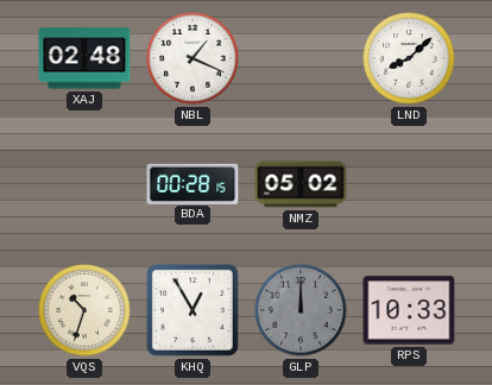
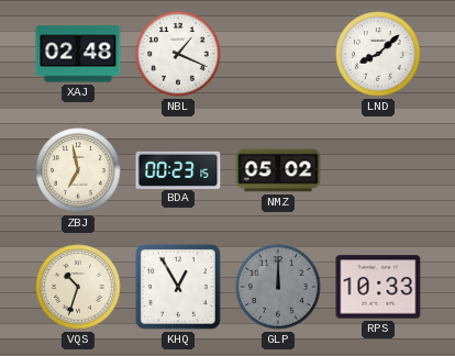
ZBJ: none -> 6:58
BDA: 00:28 -> 00:23
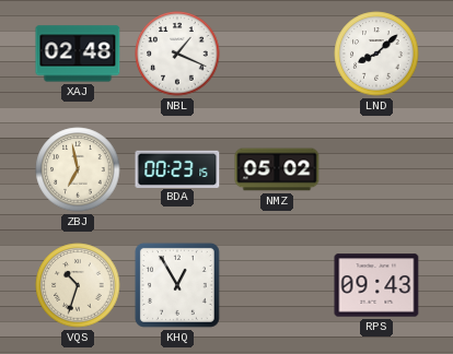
GLP: 12:00 -> none
RPS: 10:33 -> 09:43
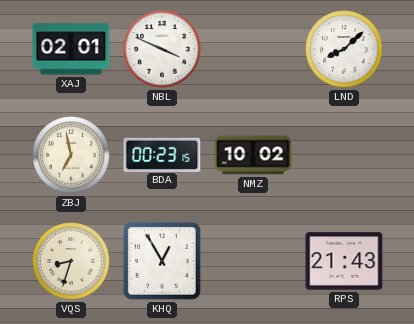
XAJ: 02:48 -> 02:01
NBL: 1:19 -> 3:49
NMZ: 05:02 -> 10:02
VQS: 10:33 -> 8:33
RPS: 09:43 -> 21:43
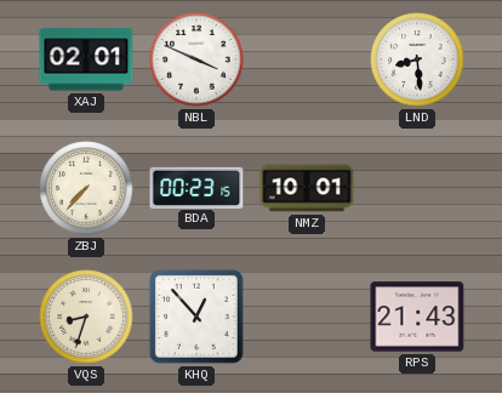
LND: 8:08 -> 8:29
ZBJ: 6:58 -> 7:37
NMZ: 10:02 -> 10:01
KHQ: 12:55 -> 12:53
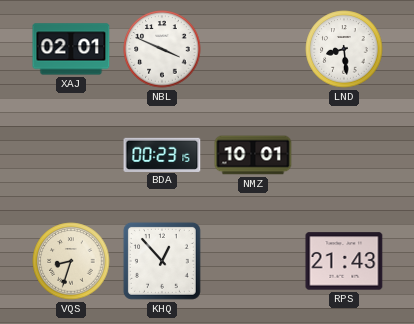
ZBJ: 7:37 -> none
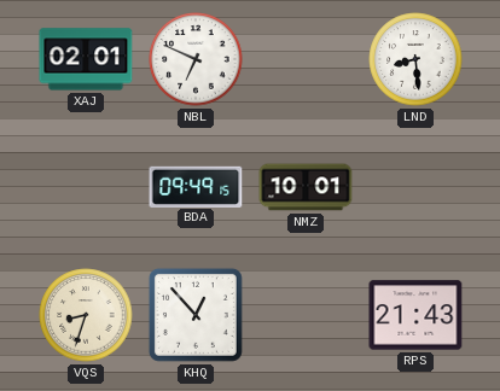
NBL: 3:49 -> 6:49
BDA: 00:23 -> 09:49
